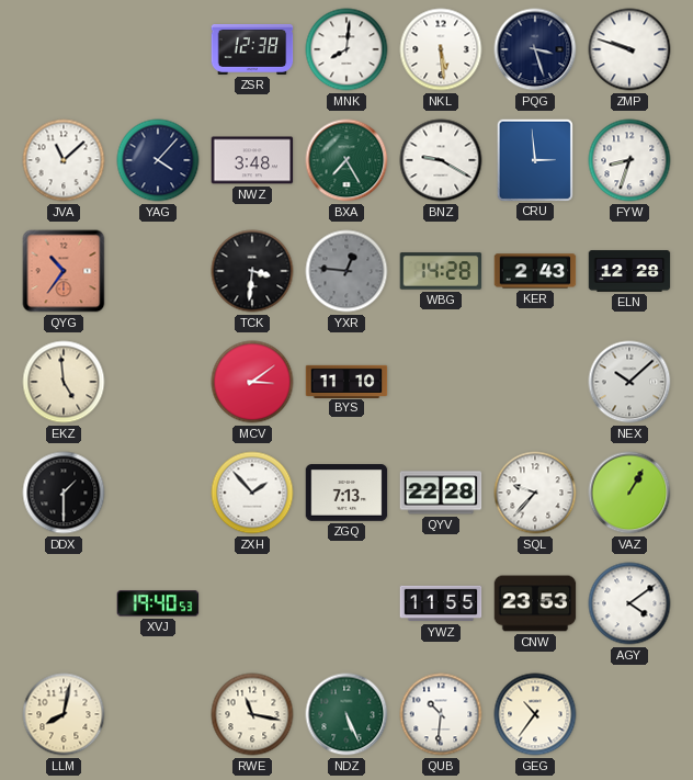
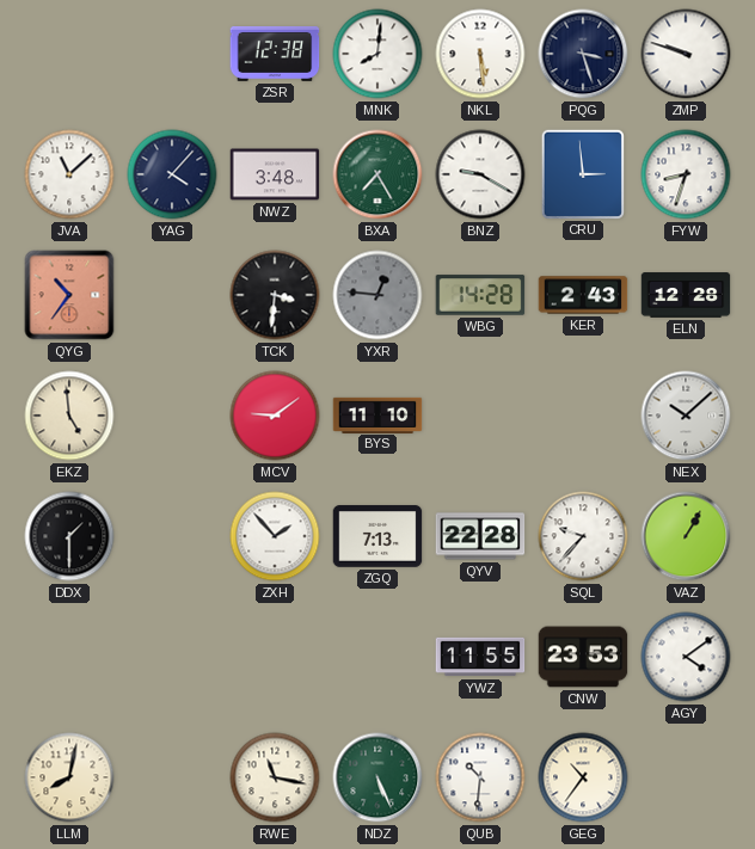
MCV: 3:09 -> 9:09
XVJ: 19:40 -> none
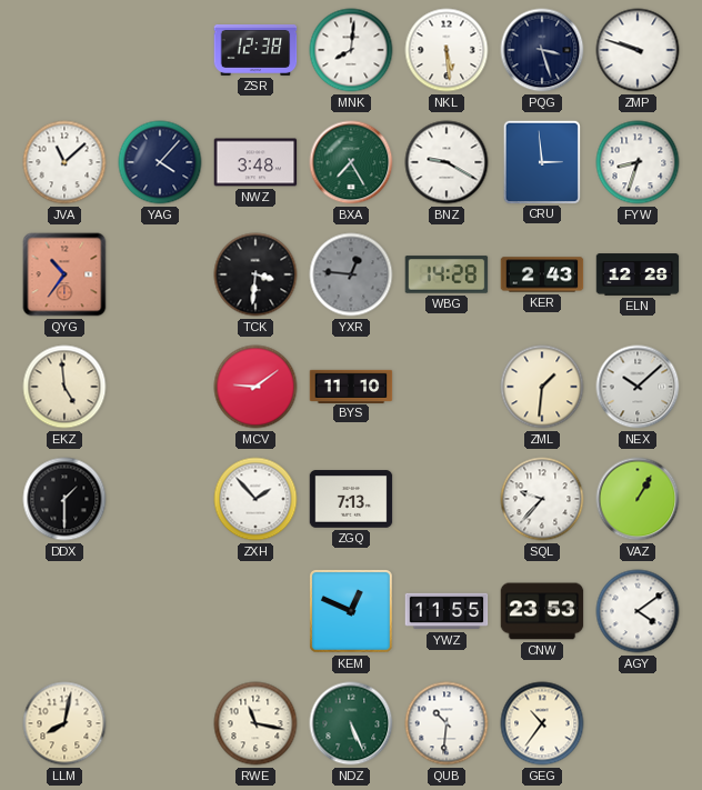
ZML: none -> 1:31
QYV: 22:28 -> none
KEM: none -> 12:49
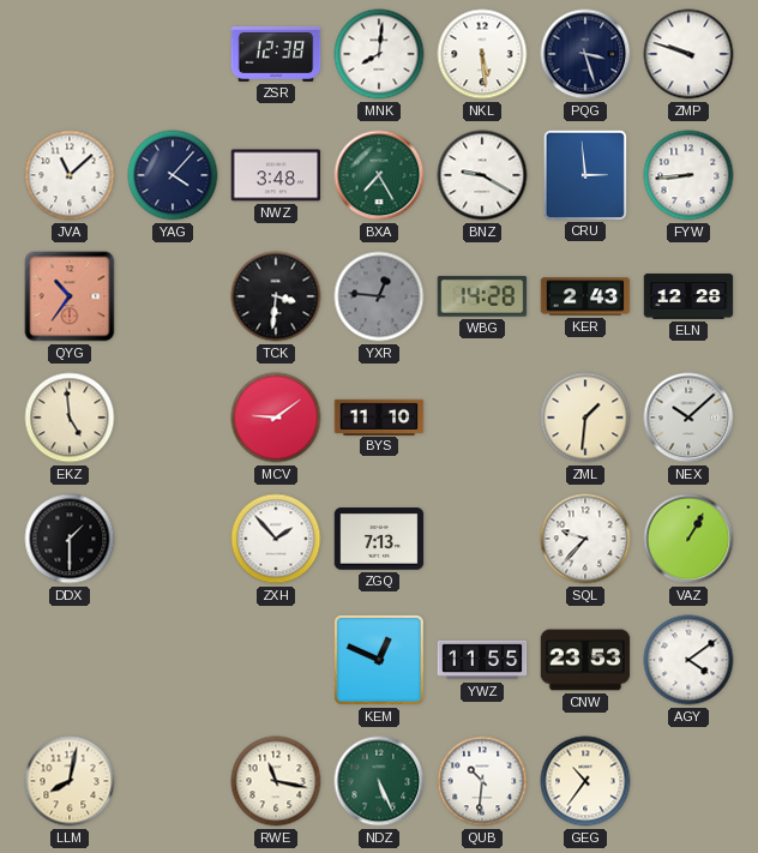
FYW: 8:33 -> 8:44
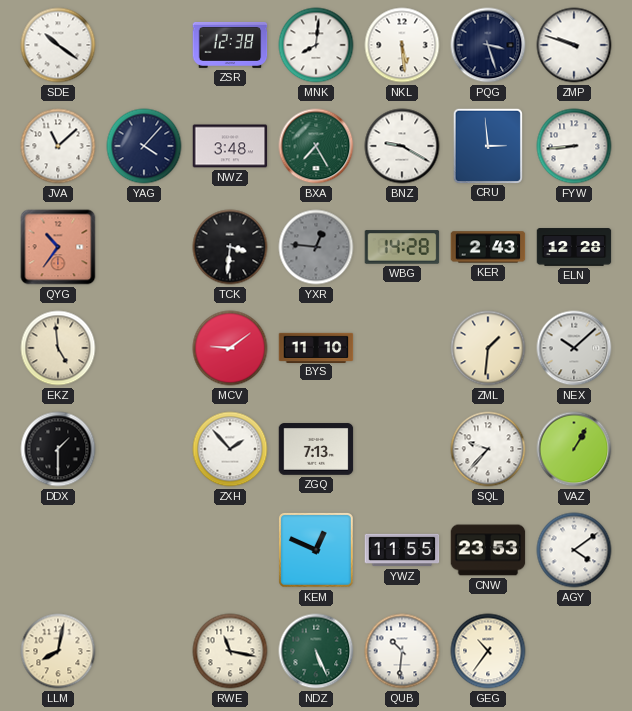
SDE: none -> 10:21
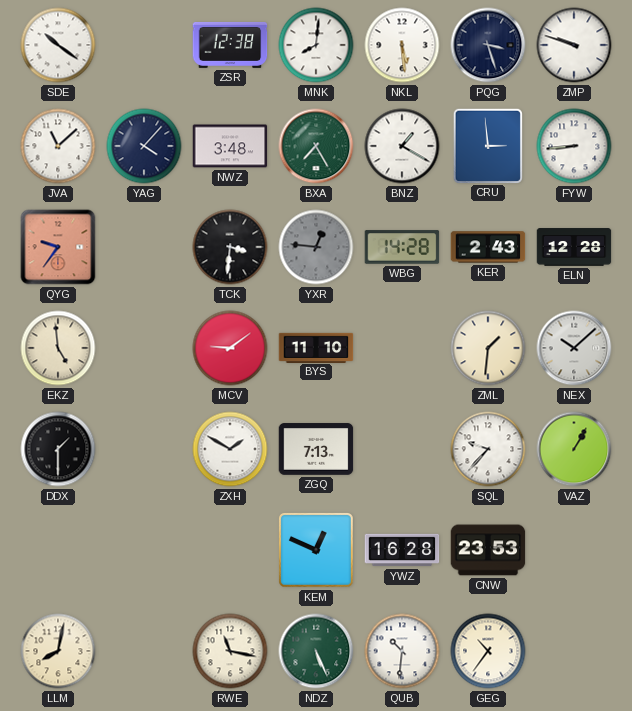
BNZ: 9:20 -> 1:20
QYG: 10:36 -> 9:36
ZXH: 1:53 -> 1:50
YWZ: 11:55 -> 16:28
AGY: 4:09 -> none
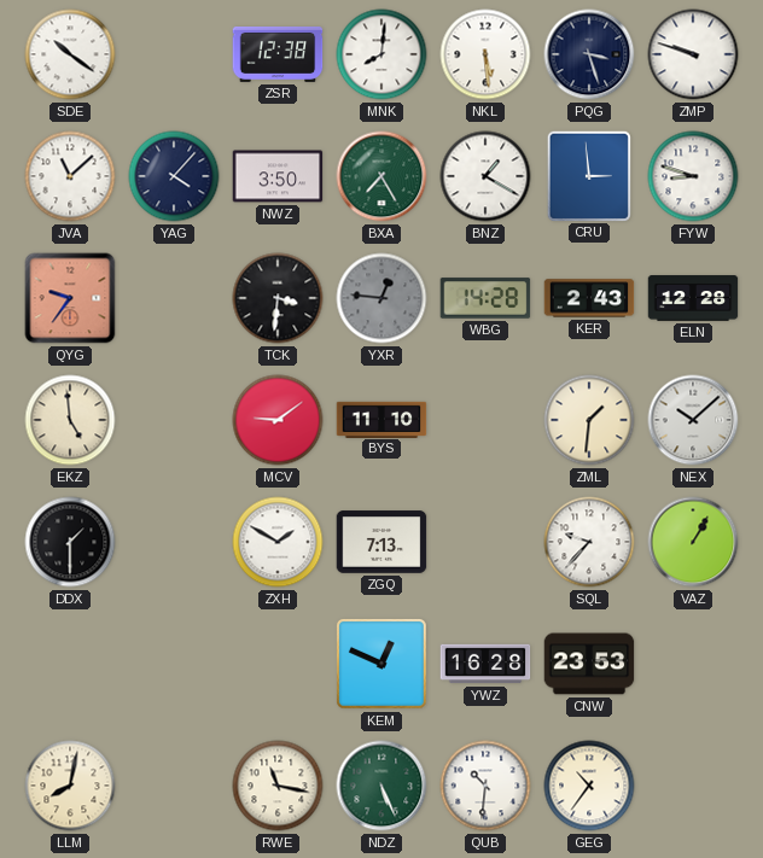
NWZ: 3:48 -> 3:50
FYW: 8:44 -> 8:48
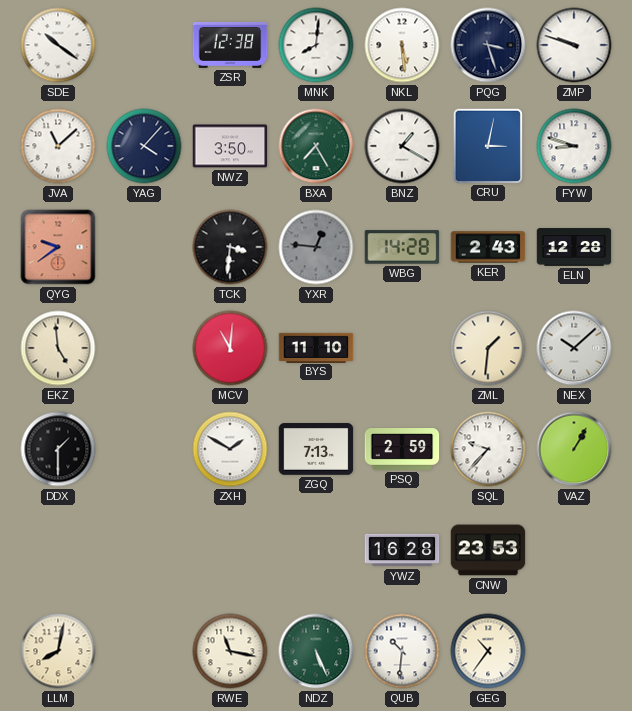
CRU: 2:59 -> 3:02
QYG: 9:36 -> 9:39
MCV: 9:09 -> 11:01
PSQ: none -> 2:59
KEM: 12:49 -> none
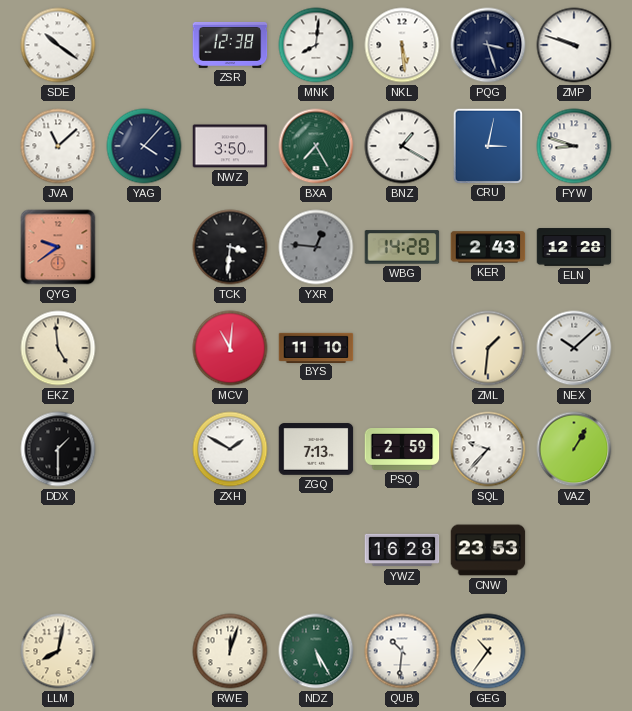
RWE: 11:17 -> 12:03
NDZ: 5:26 -> 5:25
